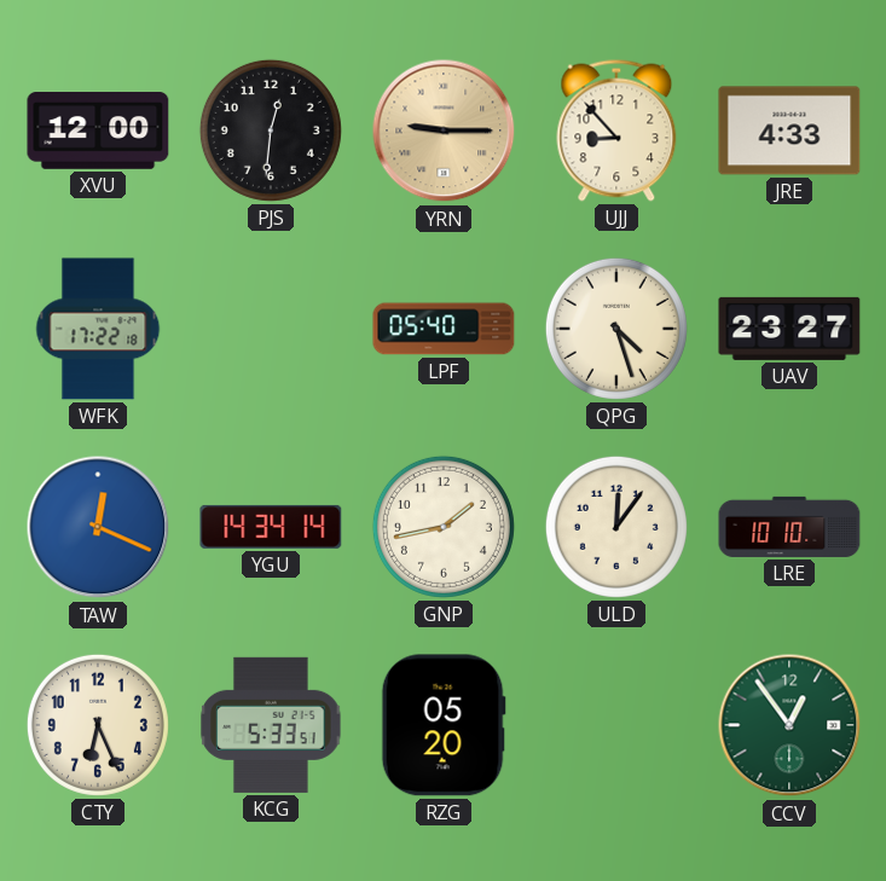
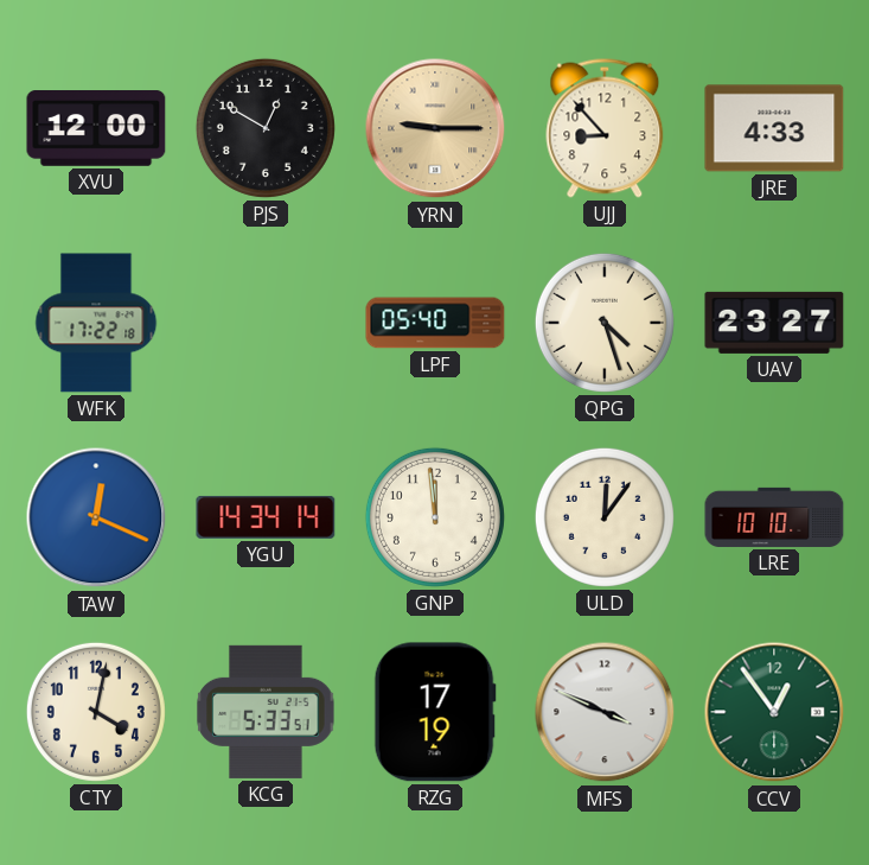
PJS: 12:31 -> 12:50
GNP: 1:43 -> 11:59
CTY: 6:26 -> 4:02
RZG: 05:20 -> 17:19
MFS: none -> 3:49
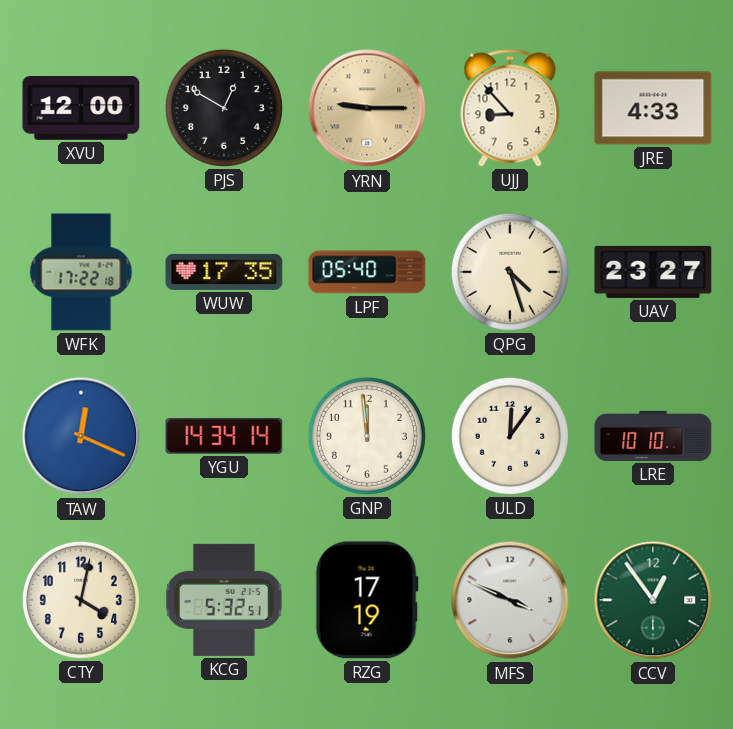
WUW: none -> 17:35
KCG: 5:33 -> 5:32
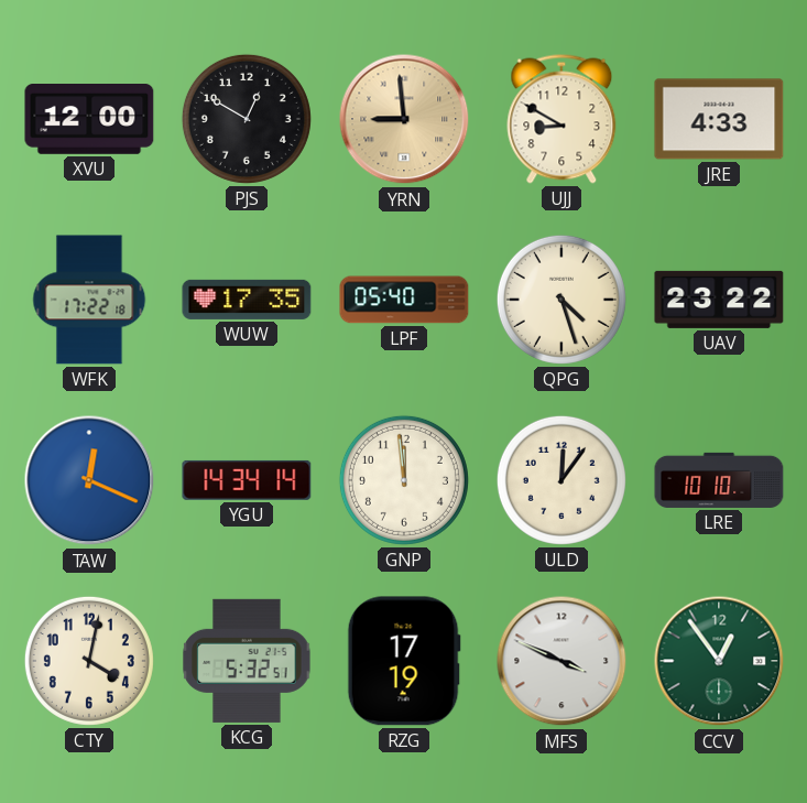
YRN: 9:15 -> 8:59
UJJ: 8:53 -> 8:50
UAV: 23:27 -> 23:22
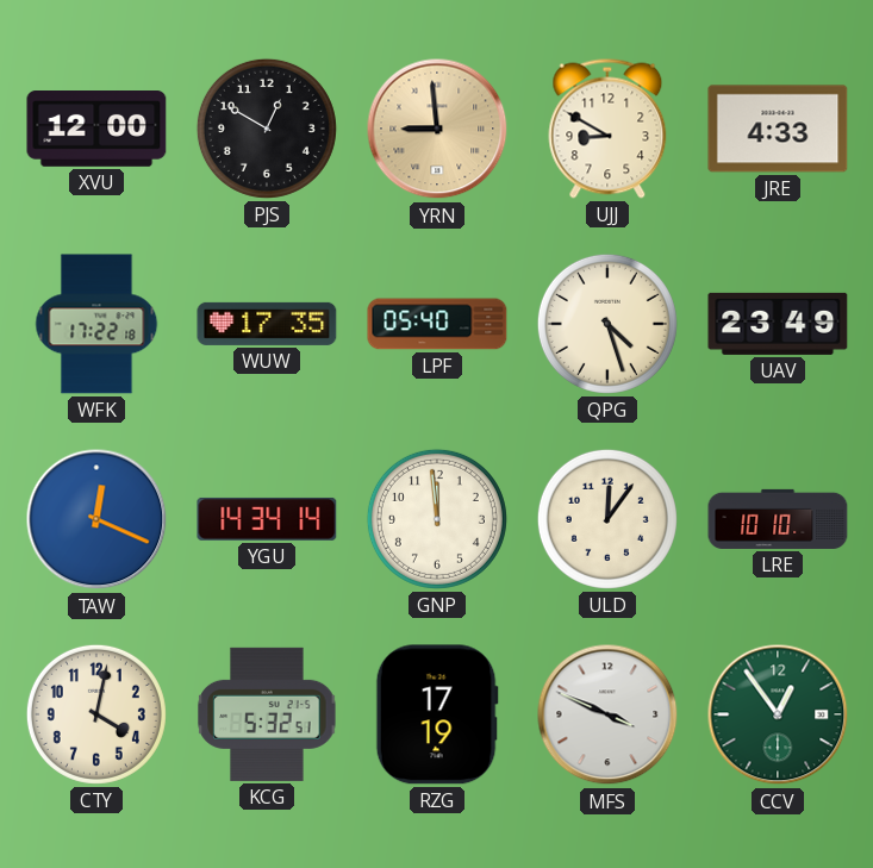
UAV: 23:22 -> 23:49
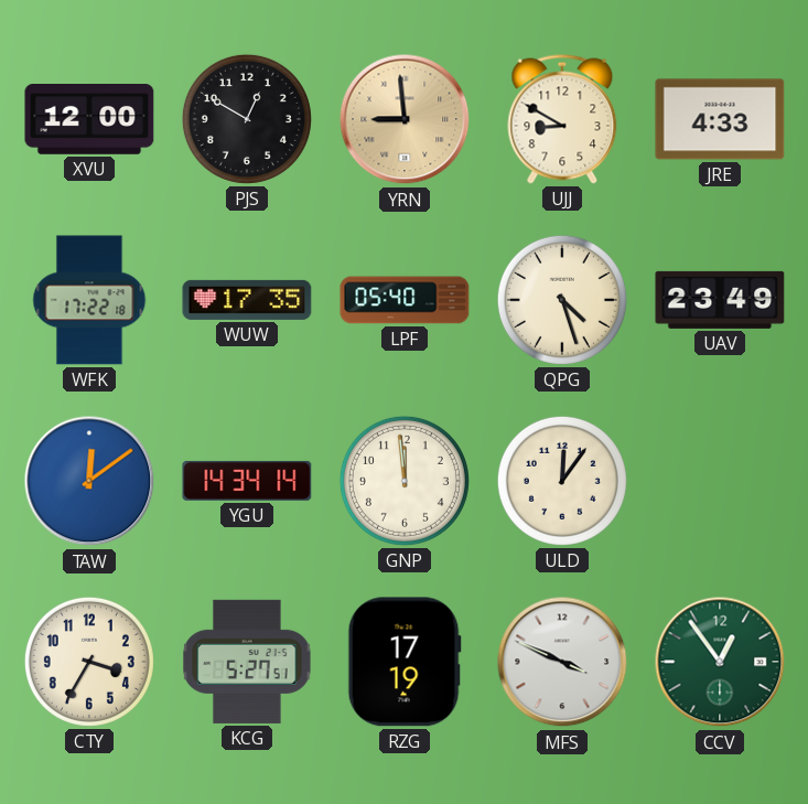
TAW: 12:19 -> 12:09
LRE: 10:10 -> none
CTY: 4:02 -> 3:35
KCG: 5:32 -> 5:27
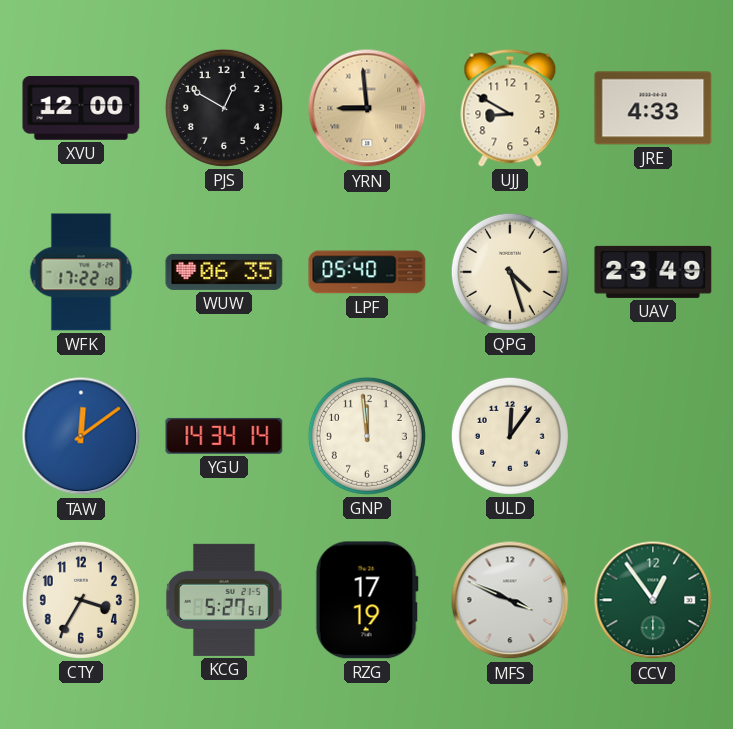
WUW: 17:35 -> 06:35
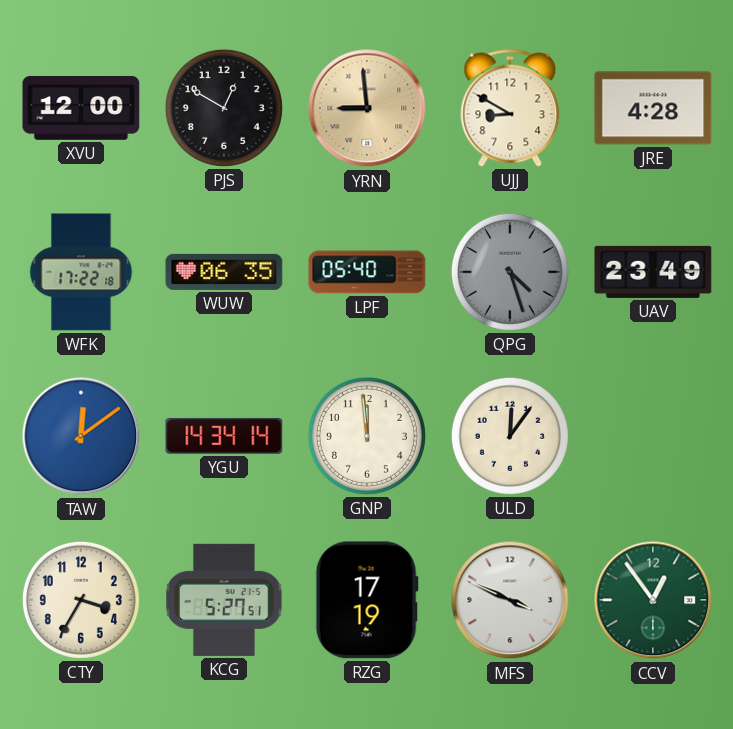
JRE: 4:33 -> 4:28
QPG dial: cream -> grey
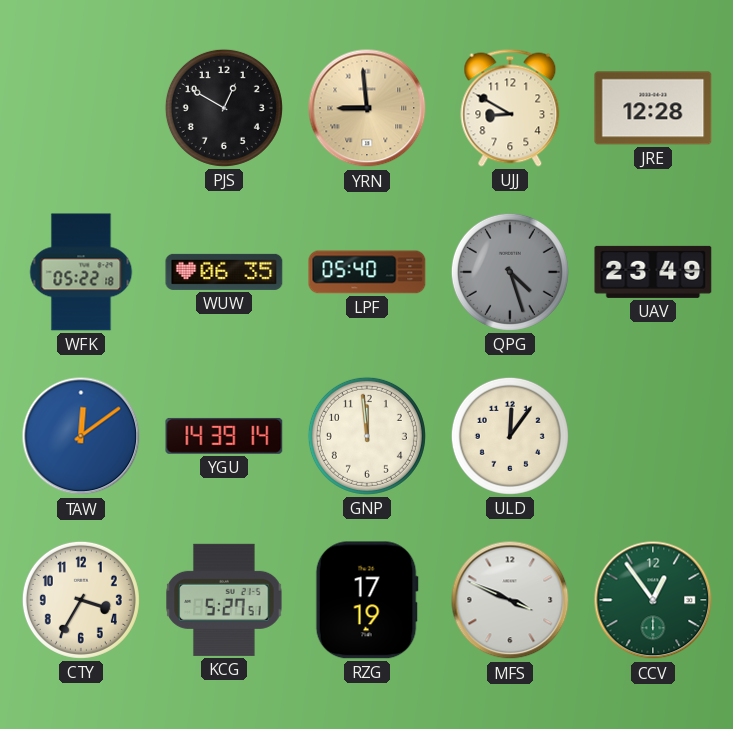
XVU: 12:00 -> none
JRE: 4:28 -> 12:28
WFK: 17:22 -> 05:22
YGU: 14:34 -> 14:39
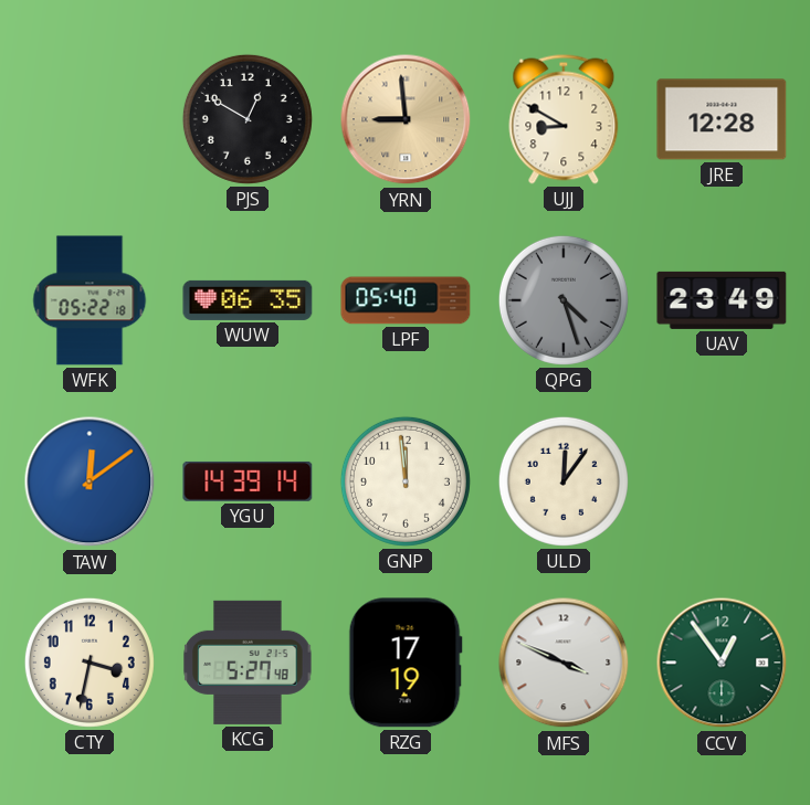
CTY: 3:35 -> 3:32
KCG: 5:27:51 -> 5:27:48
